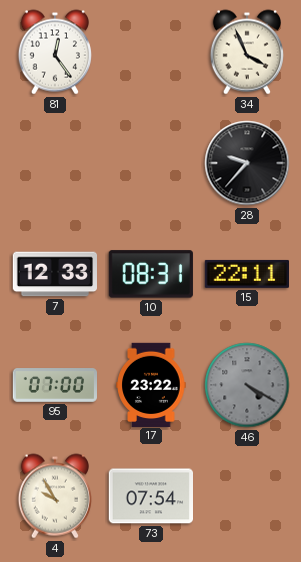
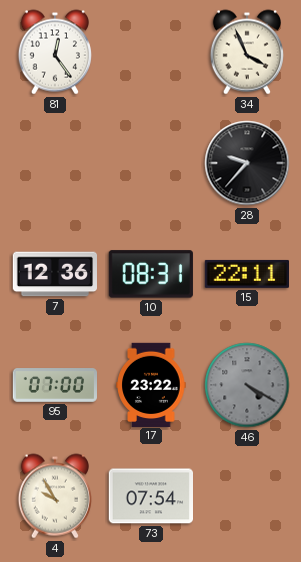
7: 12:33 -> 12:36
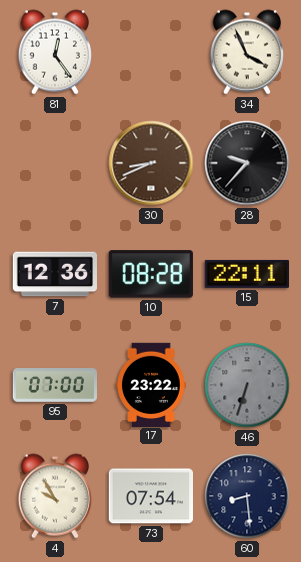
30: none -> 8:41
10: 08:31 -> 08:28
46: 4:20 -> 6:33
60: none -> 8:29
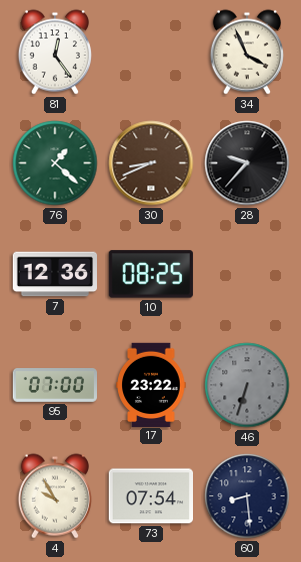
76: none -> 1:22
10: 08:28 -> 08:25
15: 22:11 -> none
